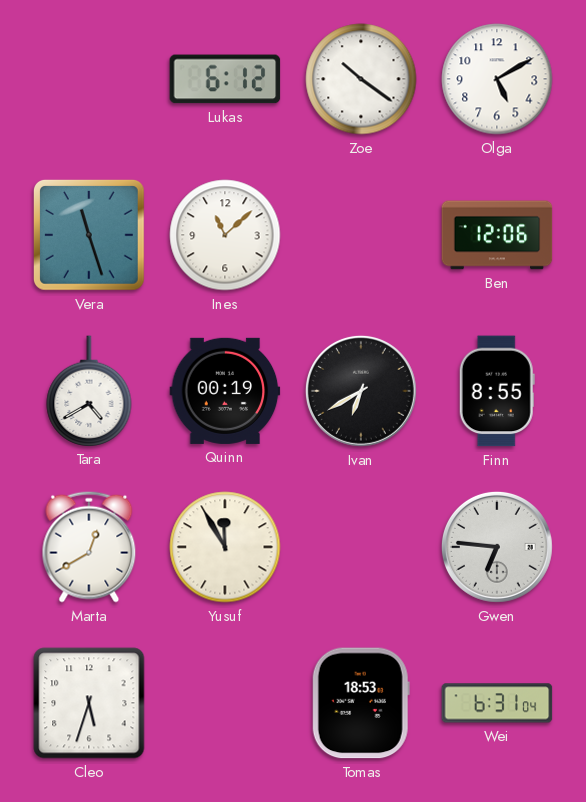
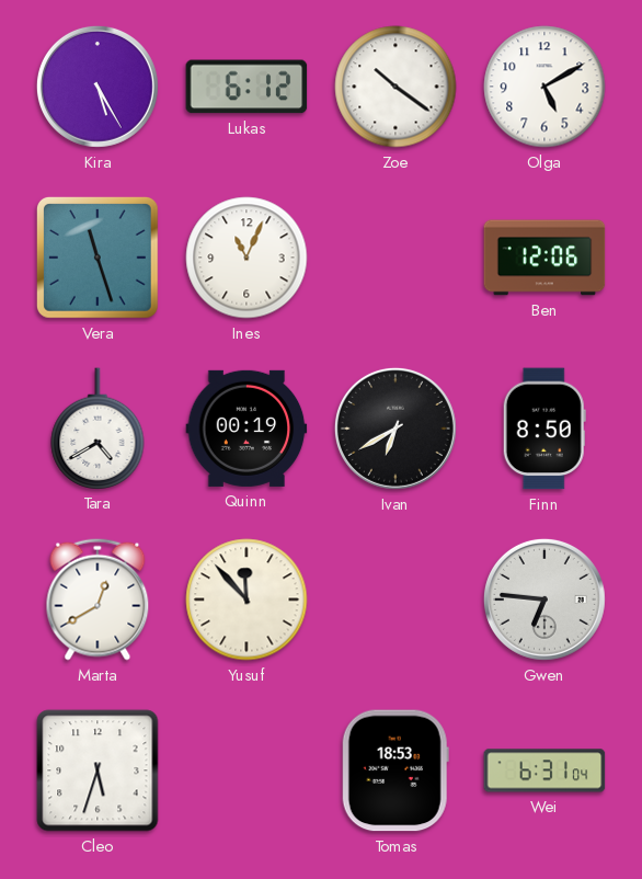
Kira: none -> 5:25
Ines: 11:08 -> 11:04
Finn: 8:55 -> 8:50
Yusuf: 11:55 -> 11:53
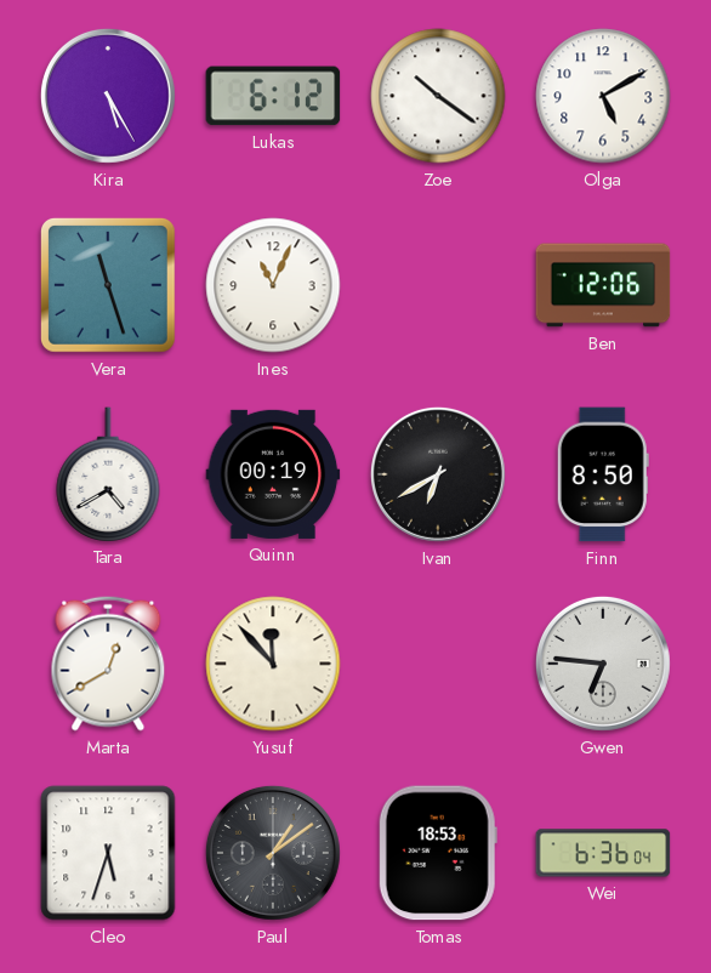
Paul: none -> 1:09
Wei: 6:31 -> 6:36
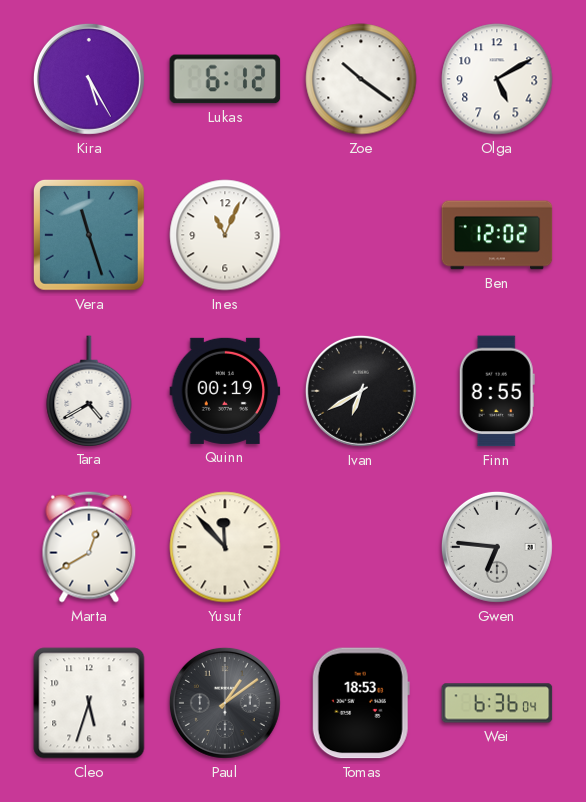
Ben: 12:06 -> 12:02
Finn: 8:50 -> 8:55
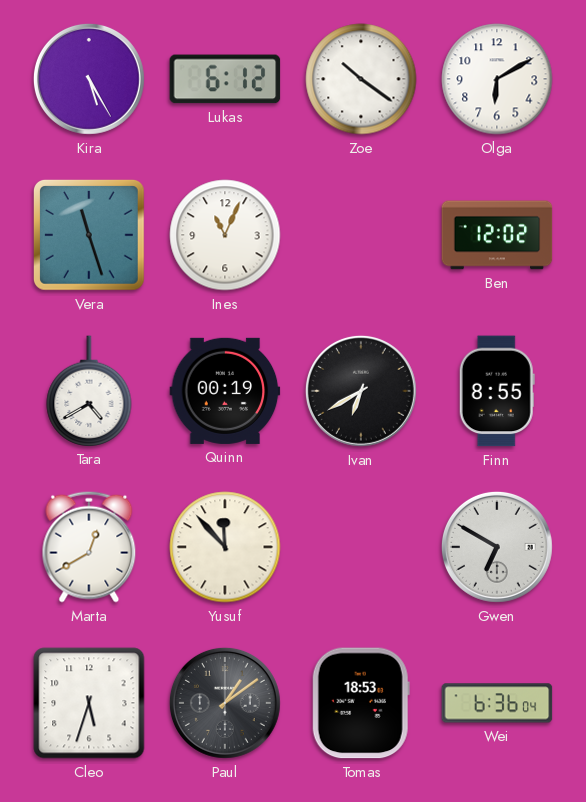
Olga: 5:10 -> 6:10
Gwen: 6:46 -> 6:50
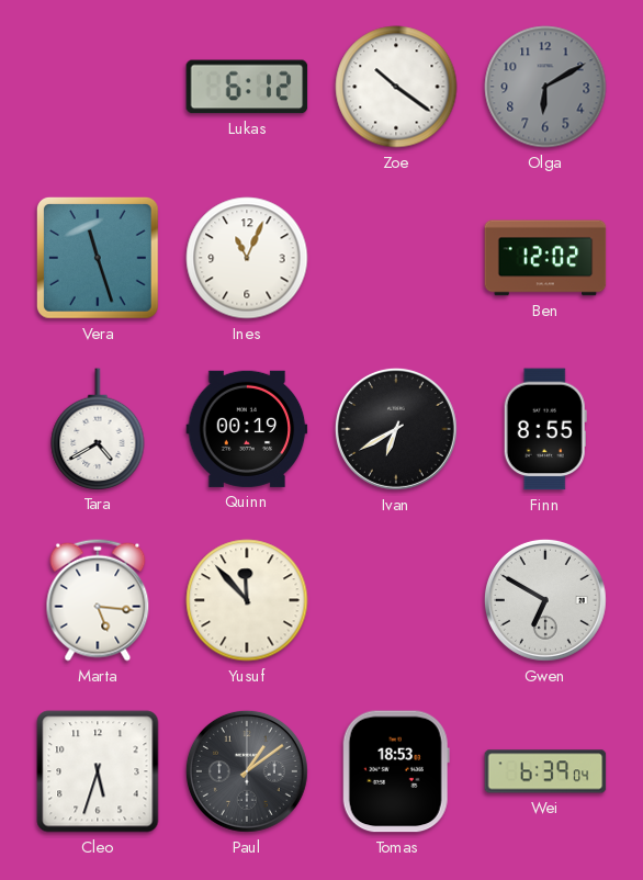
Kira: 5:25 -> none
Olga dial: white -> grey
Marta: 12:40 -> 5:16
Wei: 6:36 -> 6:39
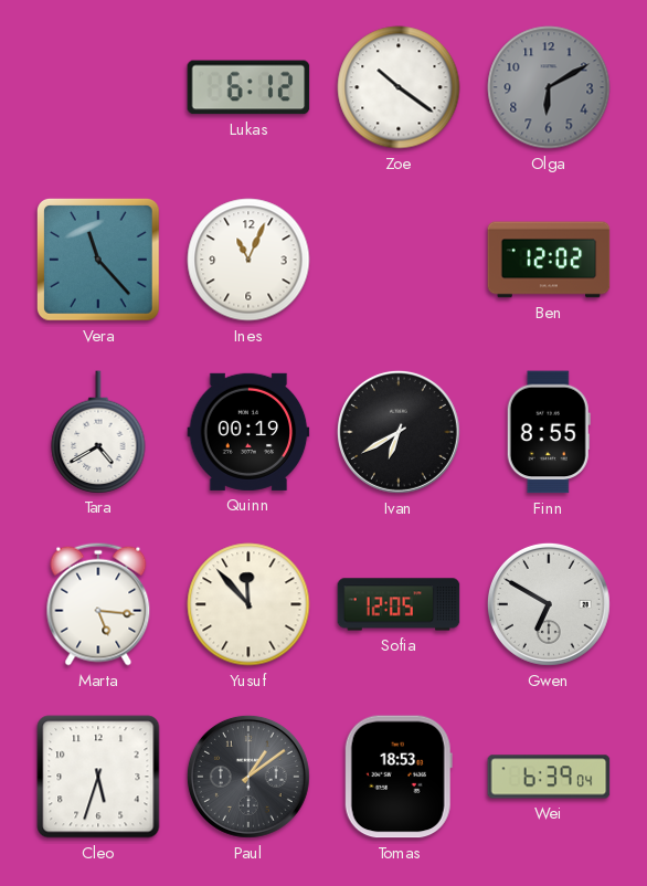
Vera: 11:27 -> 11:23
Sofia: none -> 12:05
